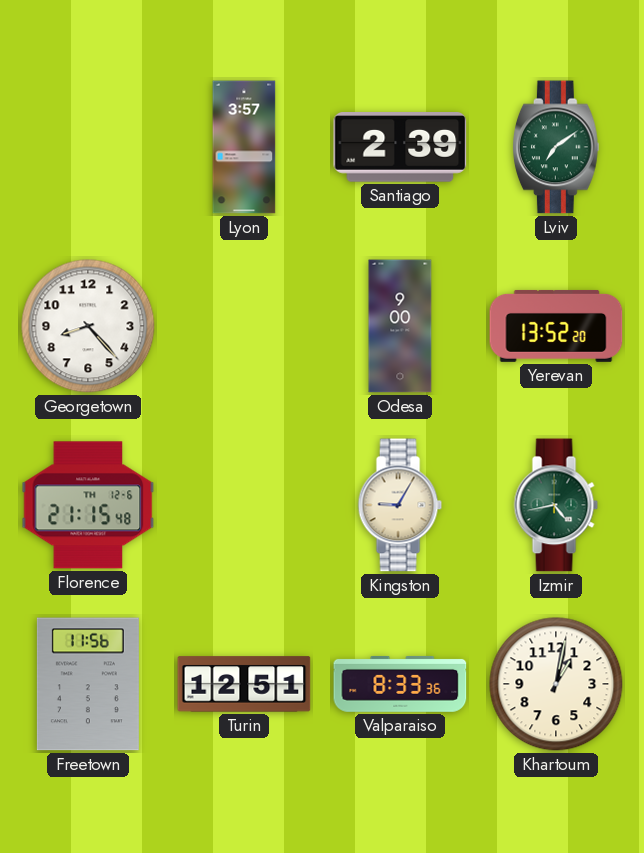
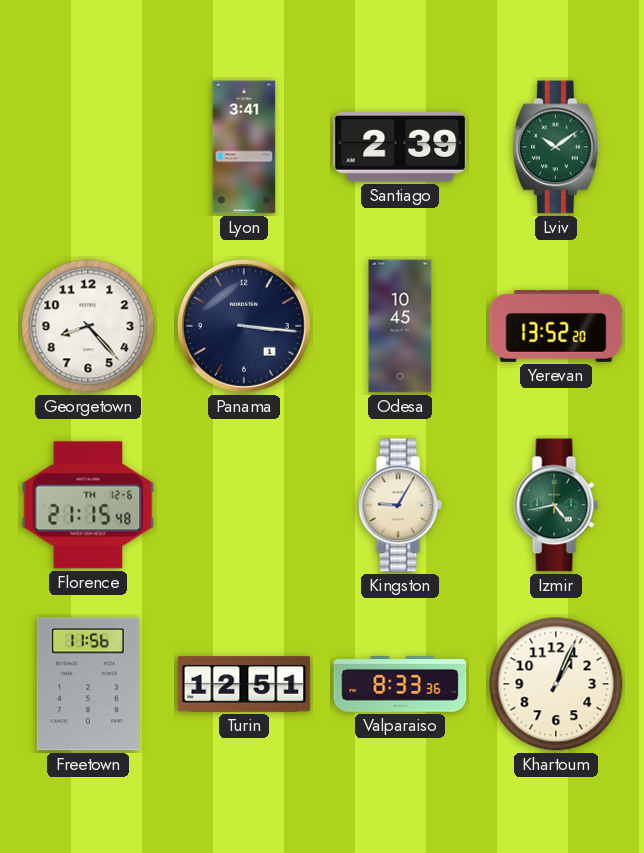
Lyon: 3:57 -> 3:41
Lviv: 7:09 -> 10:09
Panama: none -> 3:16
Odesa: 9:00 -> 10:45
Khartoum: 1:02 -> 1:04
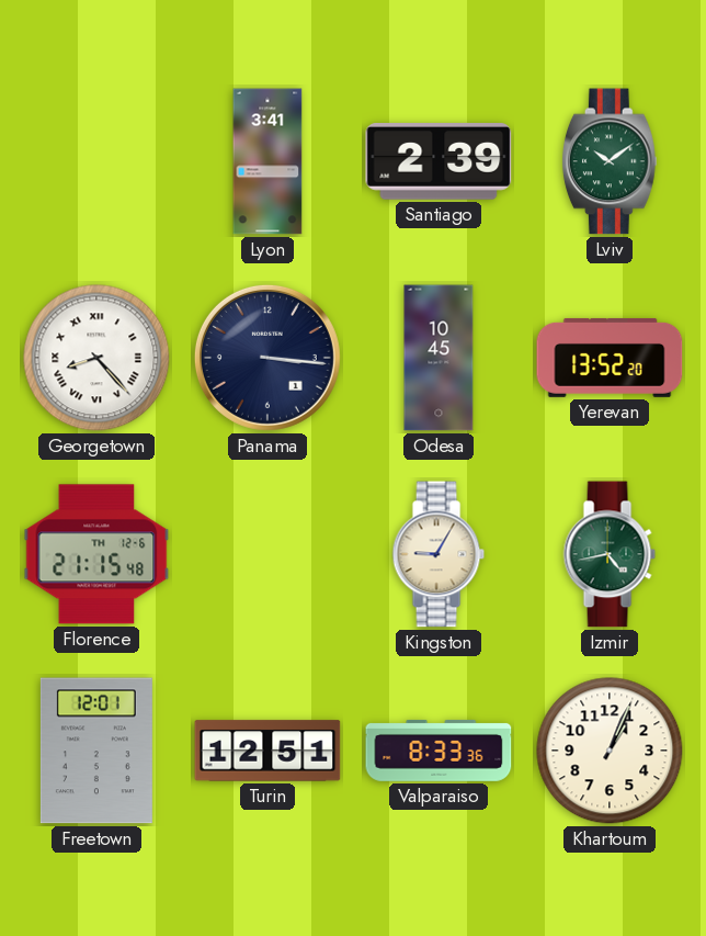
Georgetown numerals: Arabic -> Roman
Freetown: 11:56 -> 12:01
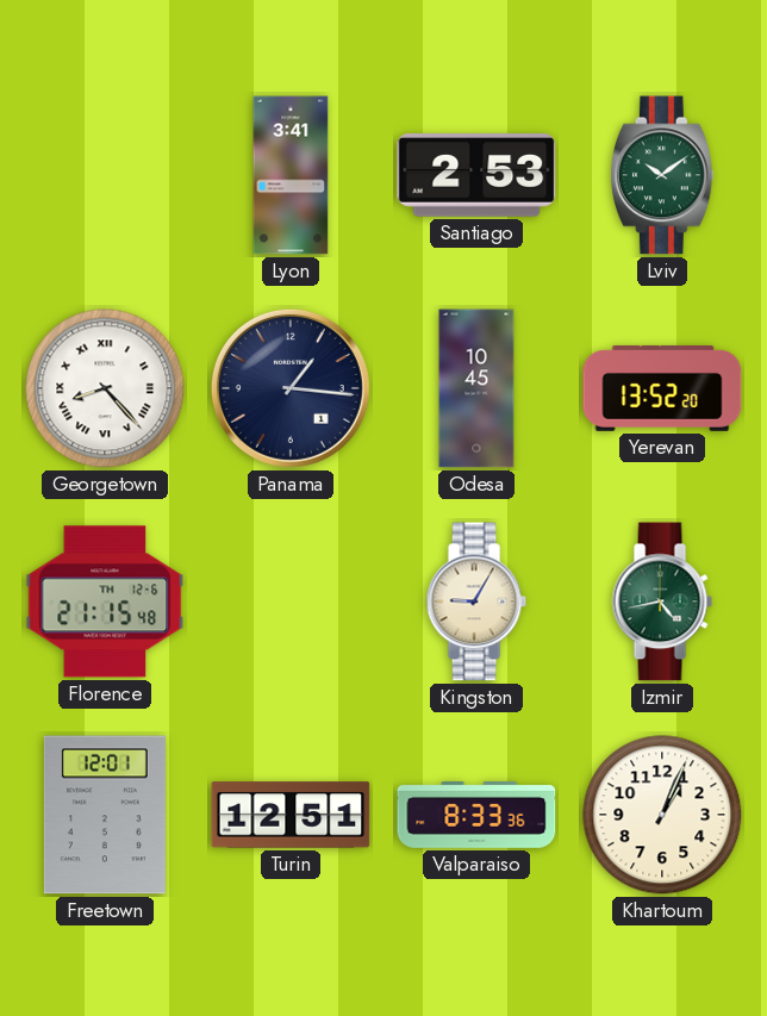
Santiago: 2:39 -> 2:53
Panama: 3:16 -> 1:16
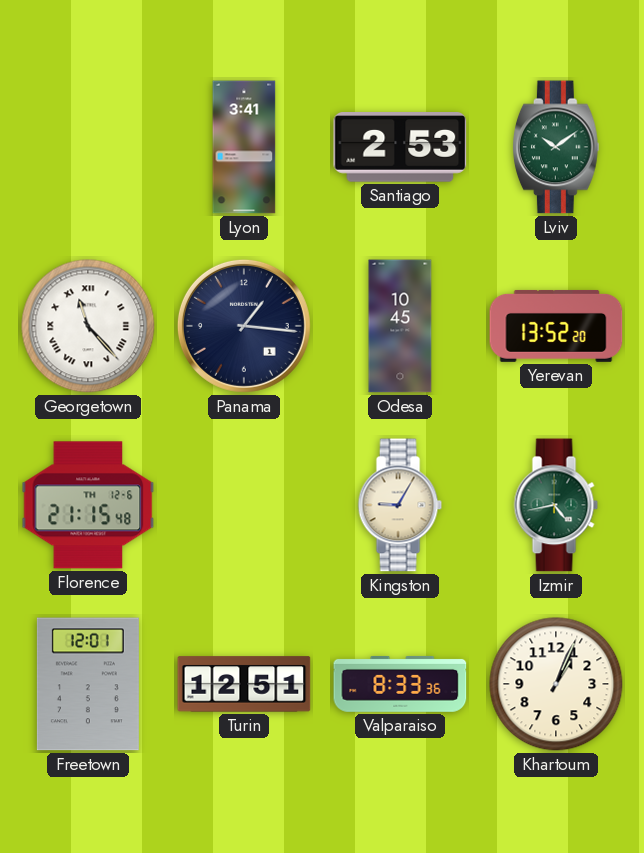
Georgetown: 8:23 -> 11:23
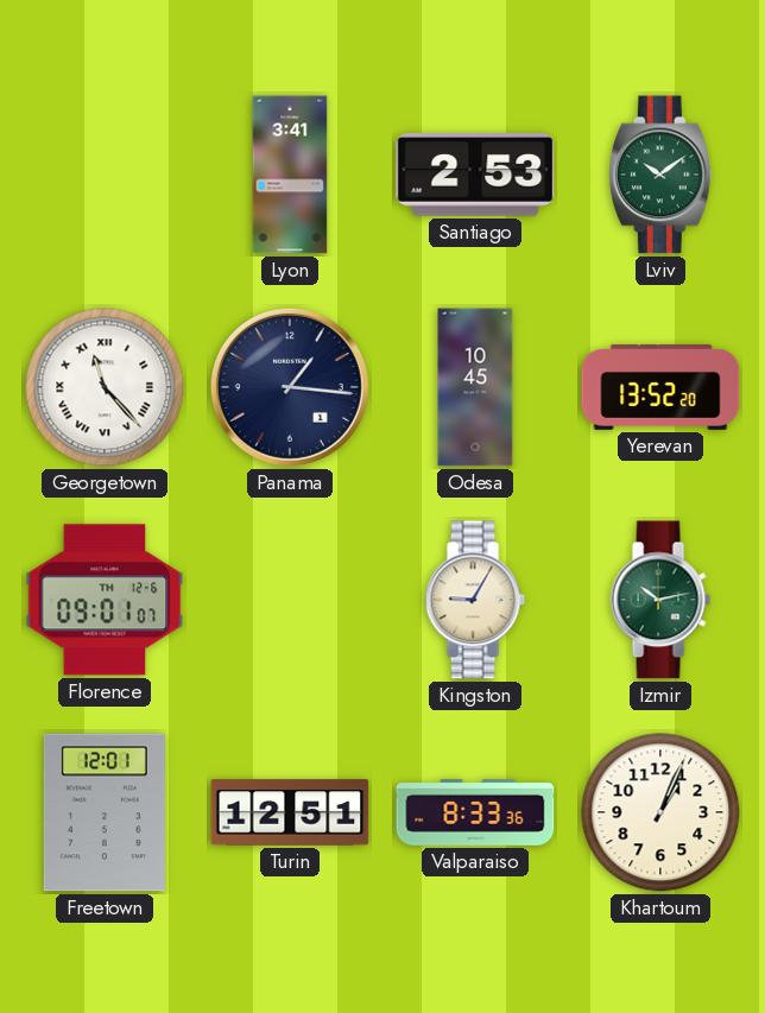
Florence: 21:15 -> 09:01
Izmir: 4:43 -> 10:13
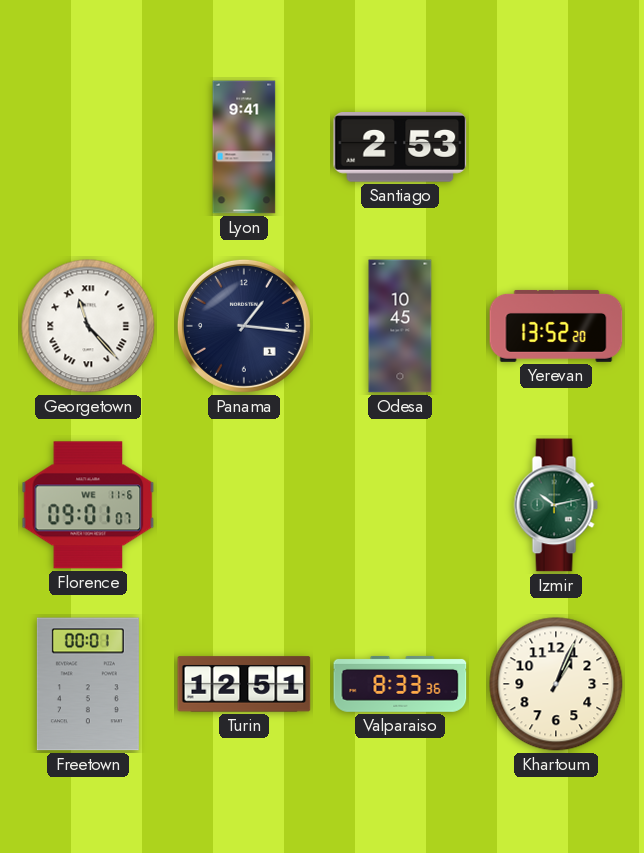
Lyon: 3:41 -> 9:41
Lviv: 10:09 -> none
Florence date: TH 12-6 -> WE 11-6
Kingston: 9:05 -> none
Freetown: 12:01 -> 00:01
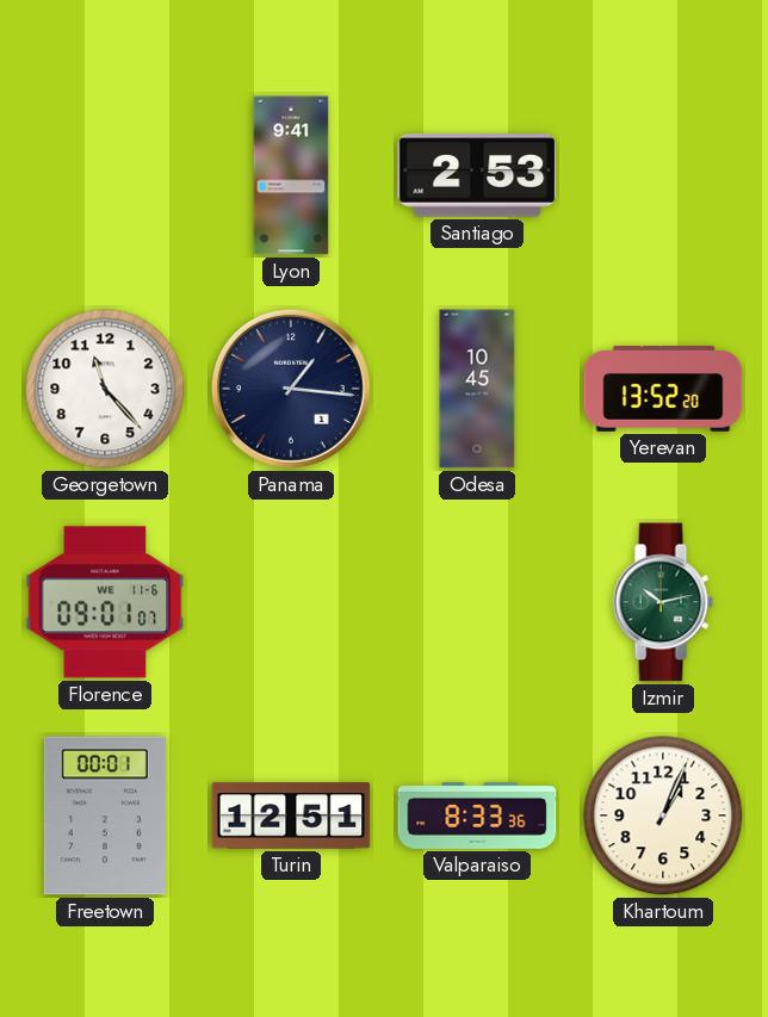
Georgetown numerals: Roman -> Arabic
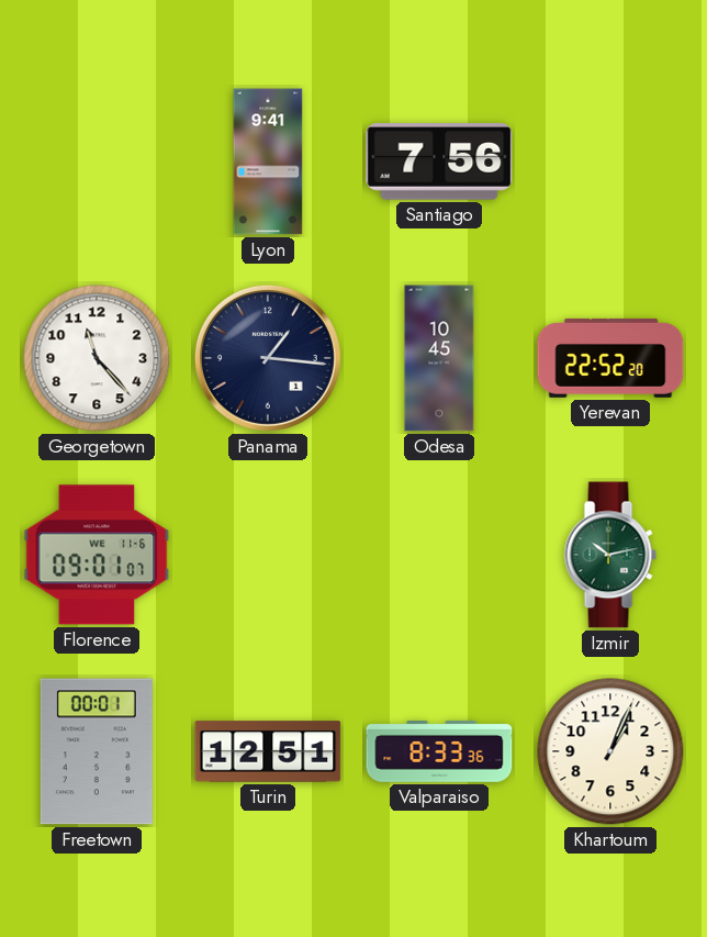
Santiago: 2:53 -> 7:56
Yerevan: 13:52 -> 22:52
